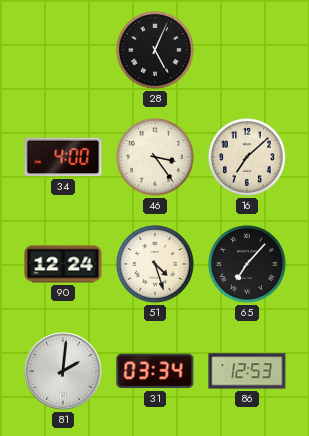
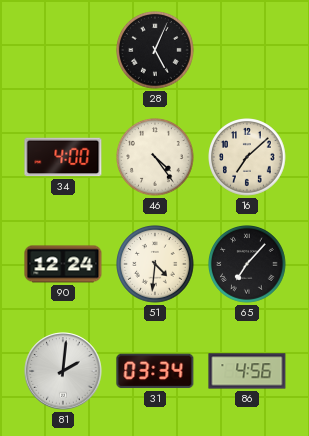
46: 3:24 -> 4:24
51: 4:27 -> 4:31
86: 12:53 -> 4:56
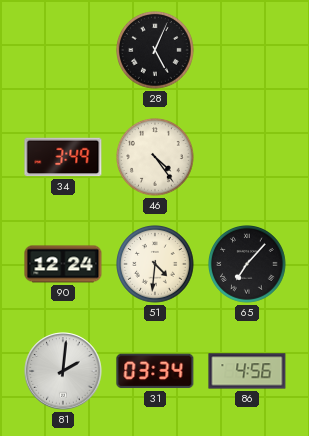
34: 4:00 -> 3:49
16: 7:08 -> none
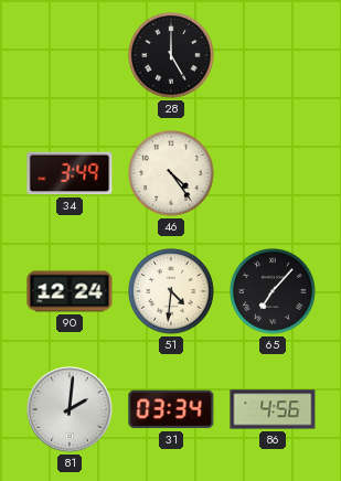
28: 5:04 -> 5:00
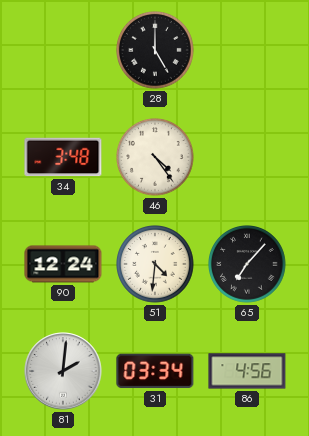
34: 3:49 -> 3:48
